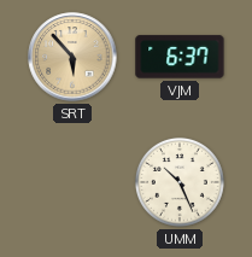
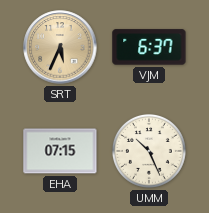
SRT: 5:53 -> 5:34
EHA: none -> 07:15
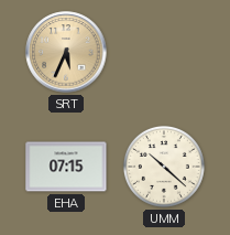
VJM: 6:37 -> none
UMM: 10:26 -> 10:22
